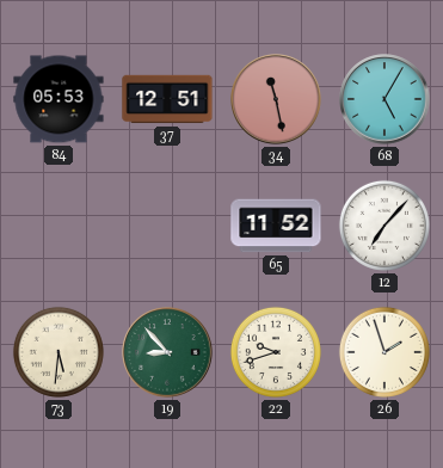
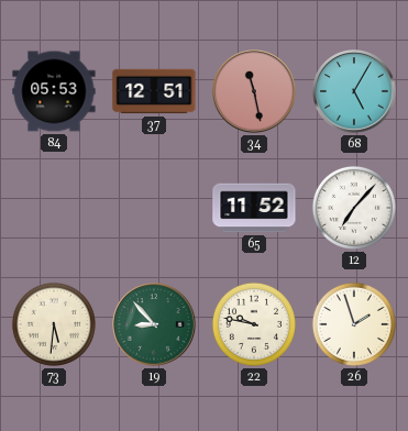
22: 9:42 -> 9:47
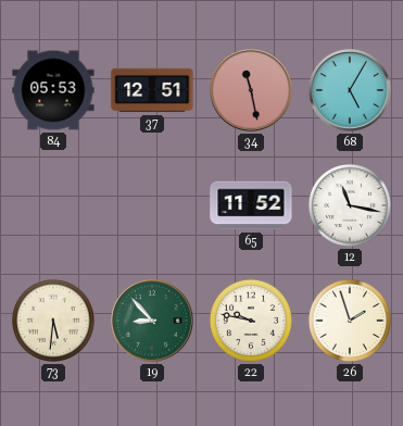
12: 7:07 -> 11:17
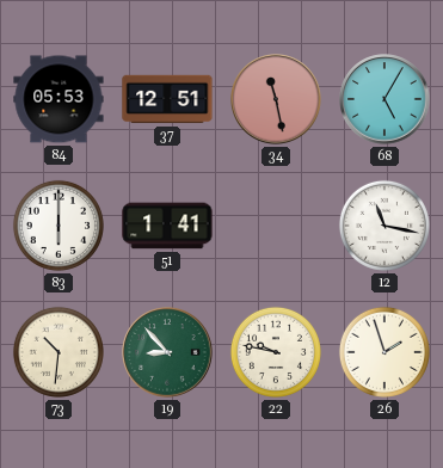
83: none -> 6:00
51: none -> 1:41
65: 11:52 -> none
73: 5:31 -> 10:31
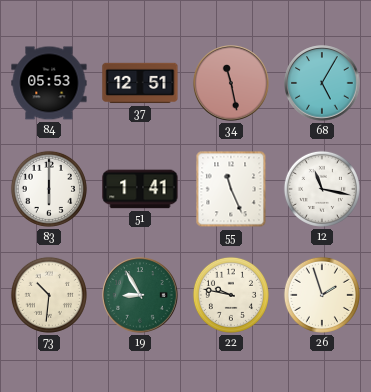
55: none -> 11:26
19: 8:53 -> 8:55
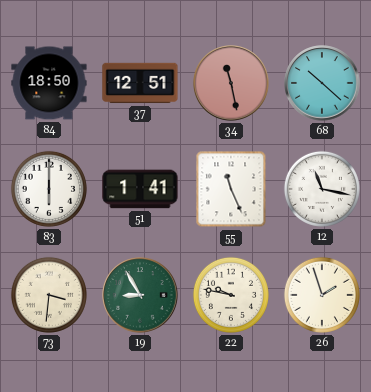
84: 05:53 -> 18:50
68: 5:05 -> 10:22
73: 10:31 -> 3:31
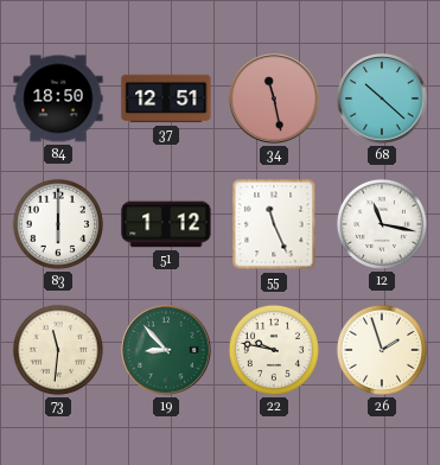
51: 1:41 -> 1:12
73: 3:31 -> 11:31
19: 8:55 -> 8:53
